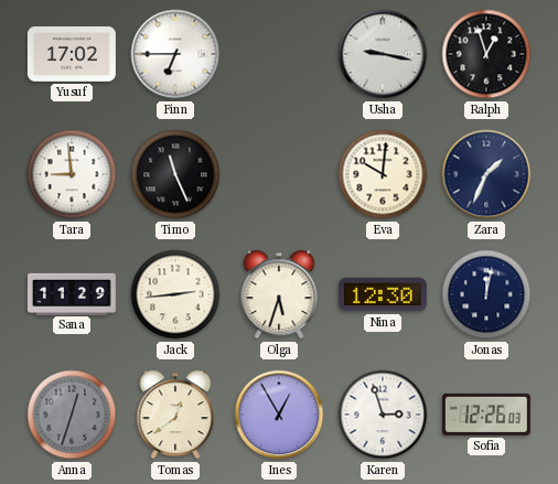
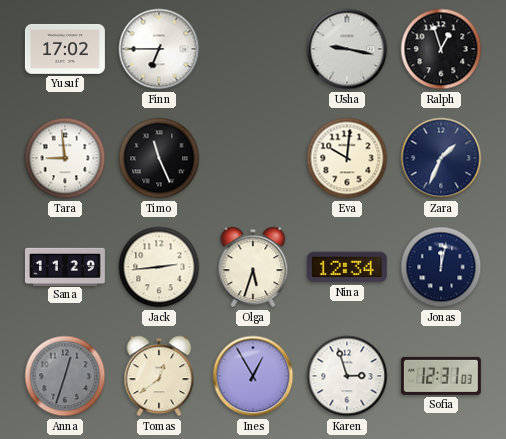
Nina: 12:30 -> 12:34
Sofia: 12:26 -> 12:31
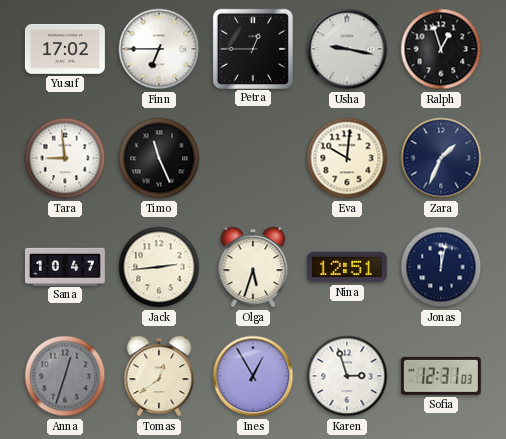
Petra: none -> 12:45
Sana: 11:29 -> 10:47
Nina: 12:34 -> 12:51
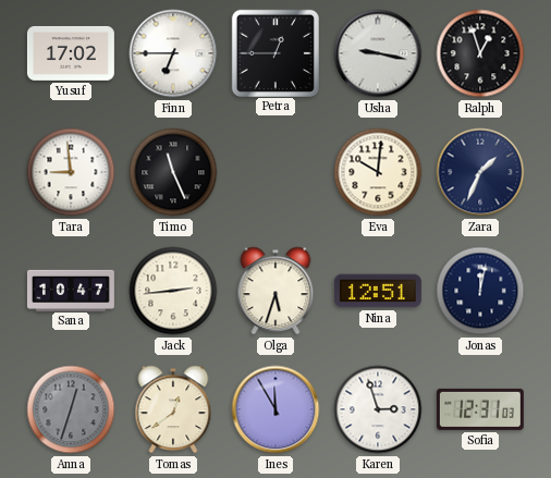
Ines: 12:55 -> 11:55
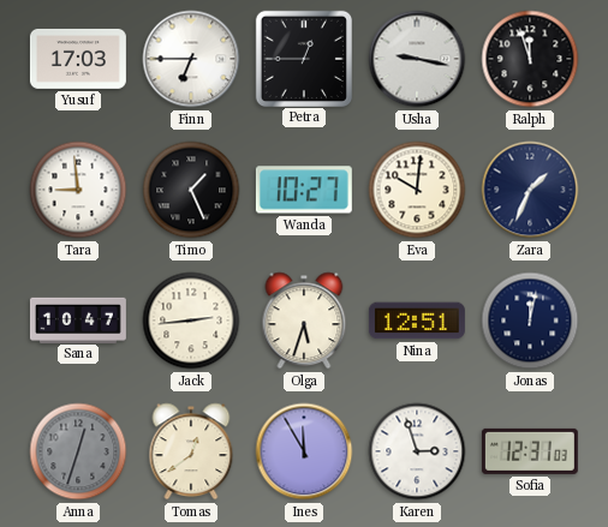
Yusuf: 17:02 -> 17:03
Ralph: 12:57 -> 11:57
Timo: 11:26 -> 1:26
Wanda: none -> 10:27
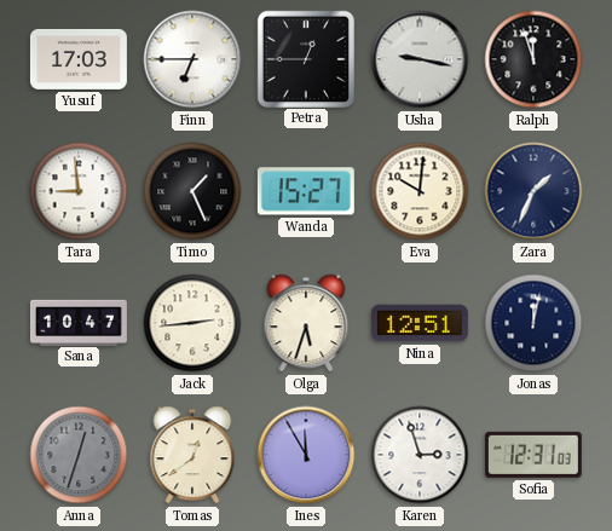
Wanda: 10:27 -> 15:27
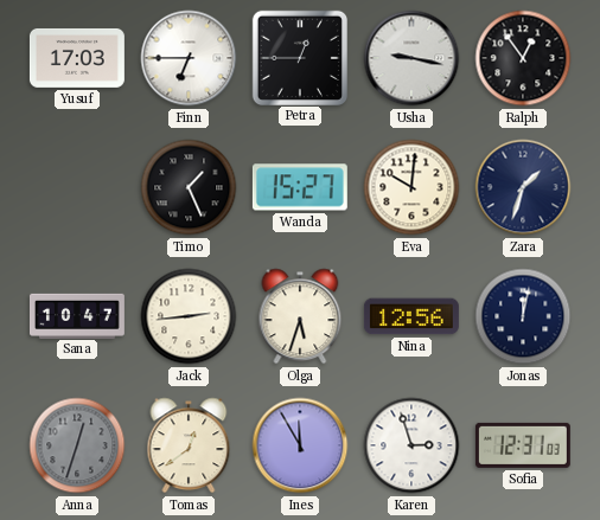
Ralph: 11:57 -> 12:54
Tara: 8:59 -> none
Zara: 1:34 -> 1:33
Nina: 12:51 -> 12:56
